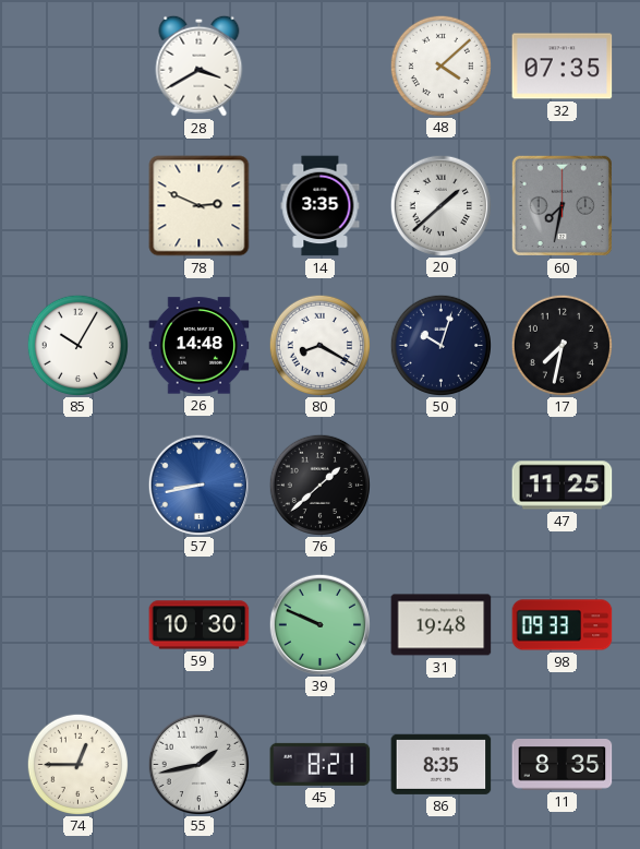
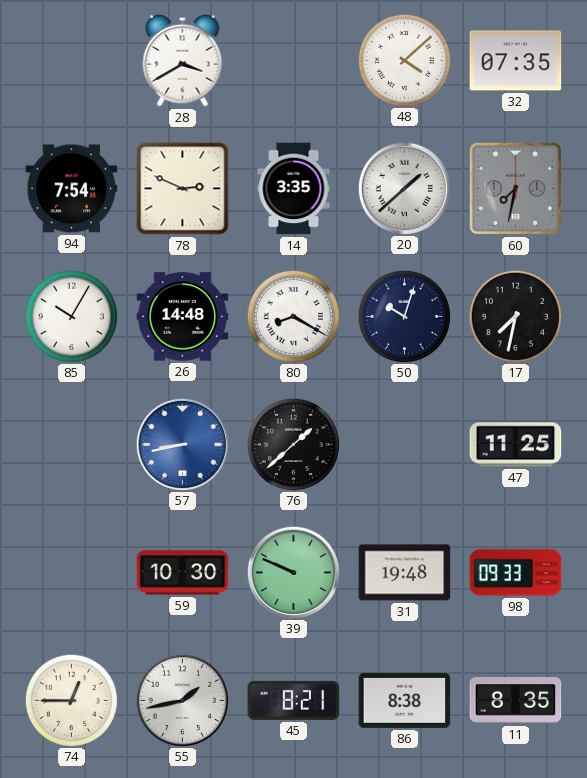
94: none -> 7:54
86: 8:35 -> 8:38
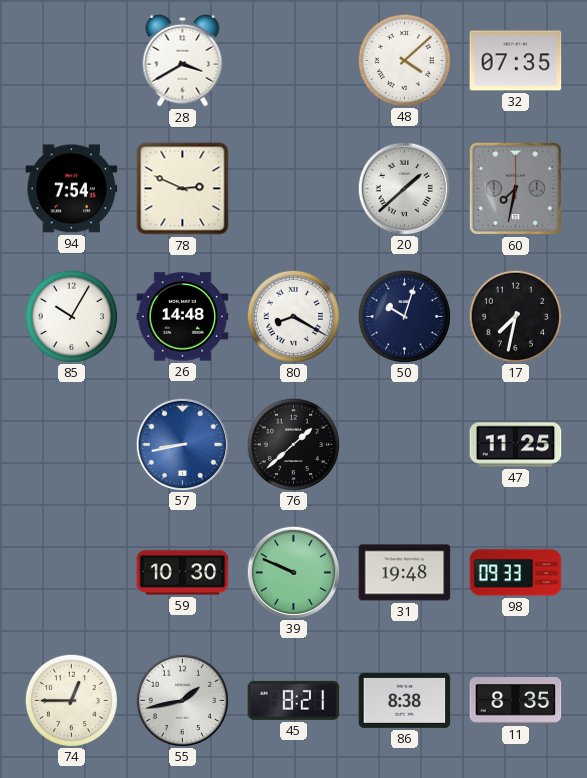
14: 3:35 -> none
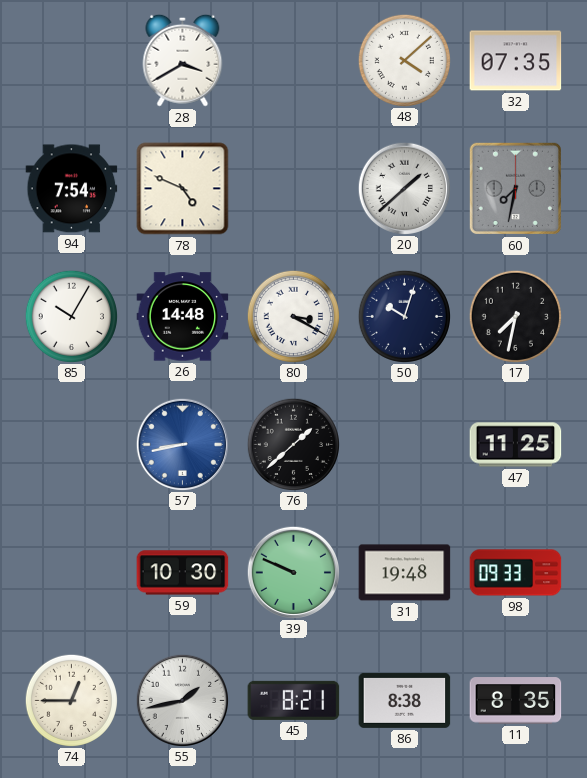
78: 2:49 -> 4:49
80: 8:20 -> 3:20
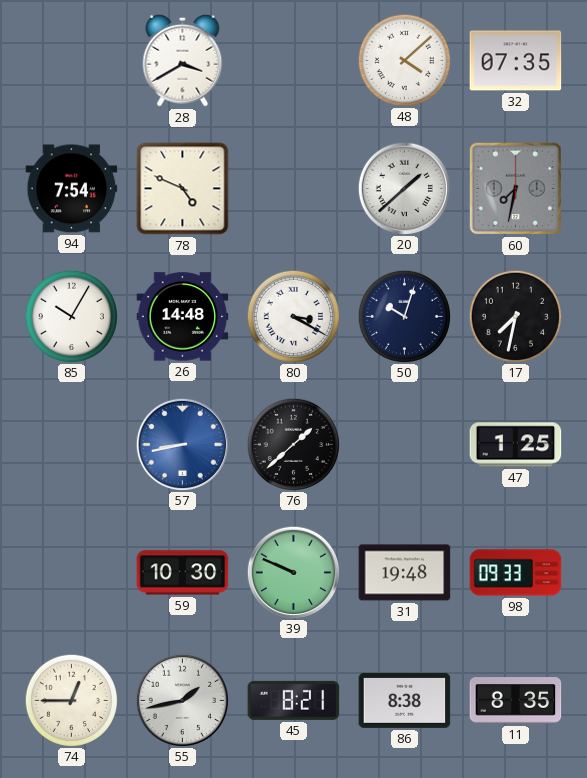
47: 11:25 -> 1:25
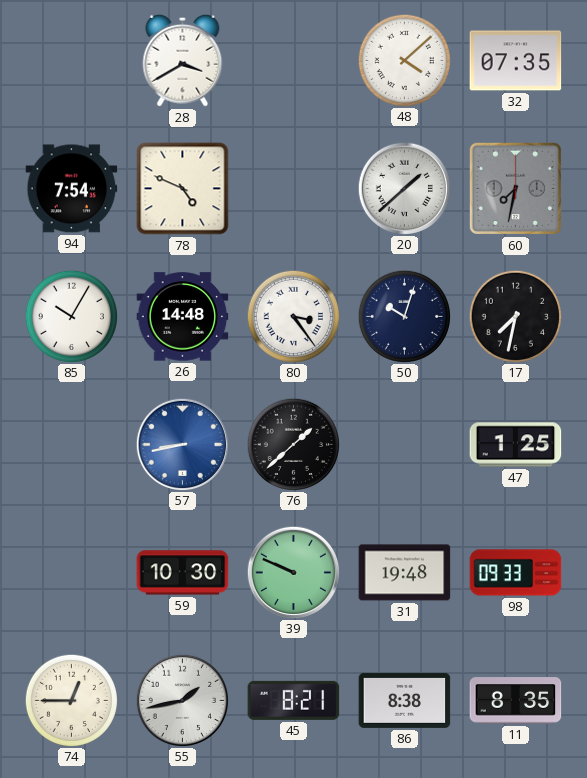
80: 3:20 -> 3:24
